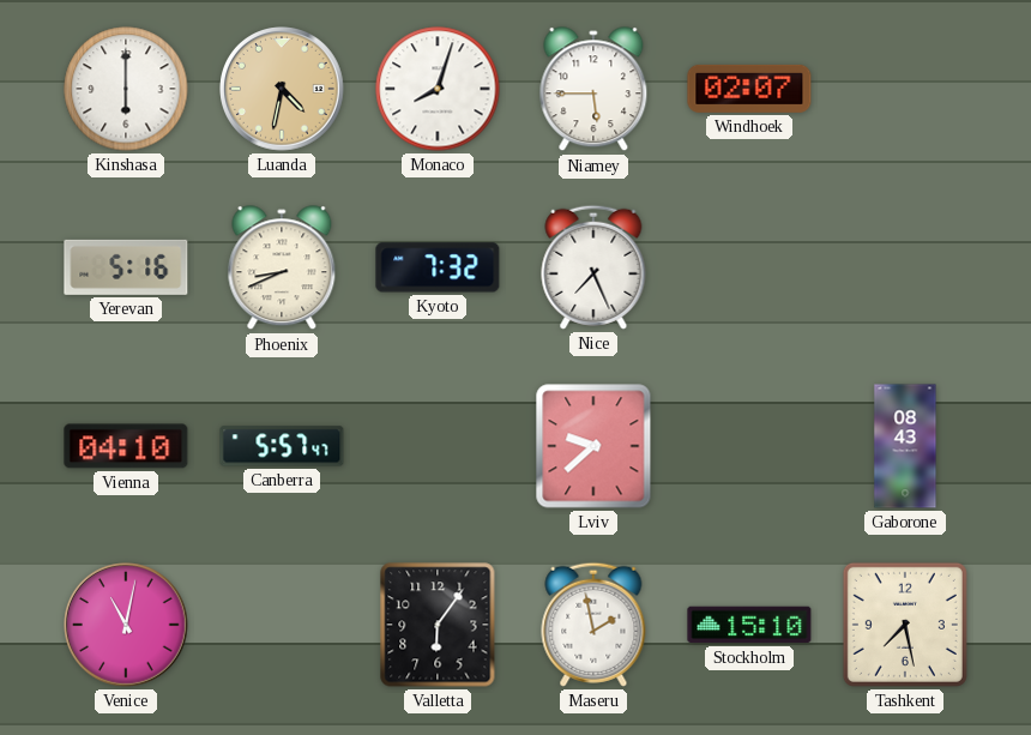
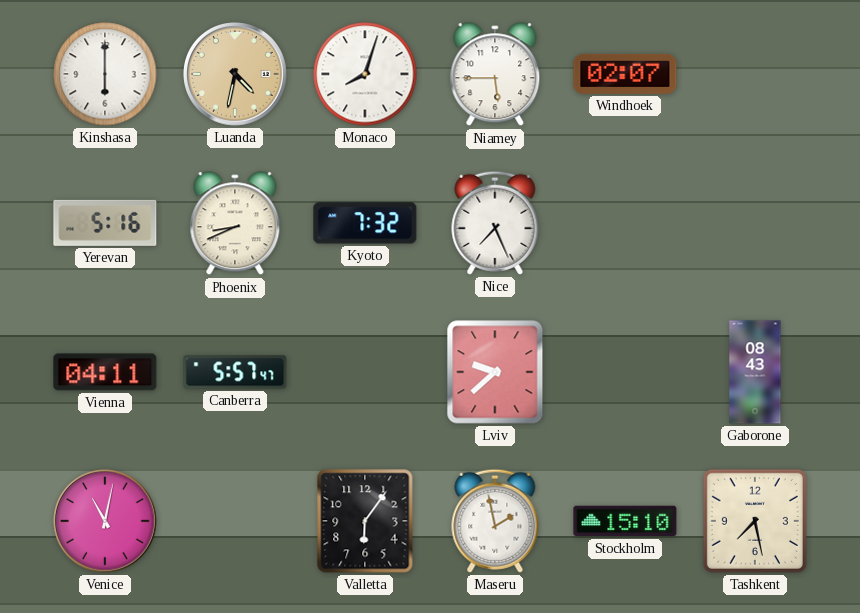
Vienna: 04:10 -> 04:11
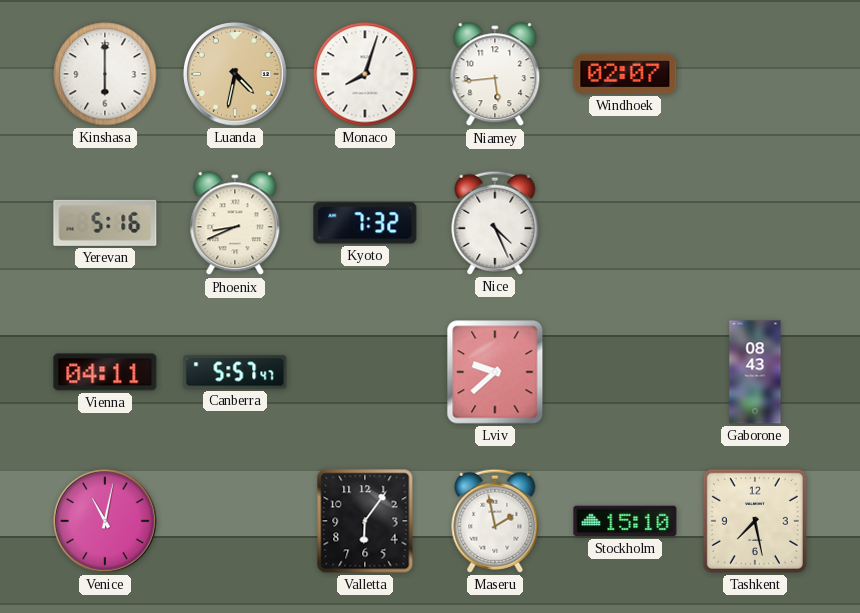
Niamey: 5:45 -> 5:44
Nice: 7:26 -> 4:26
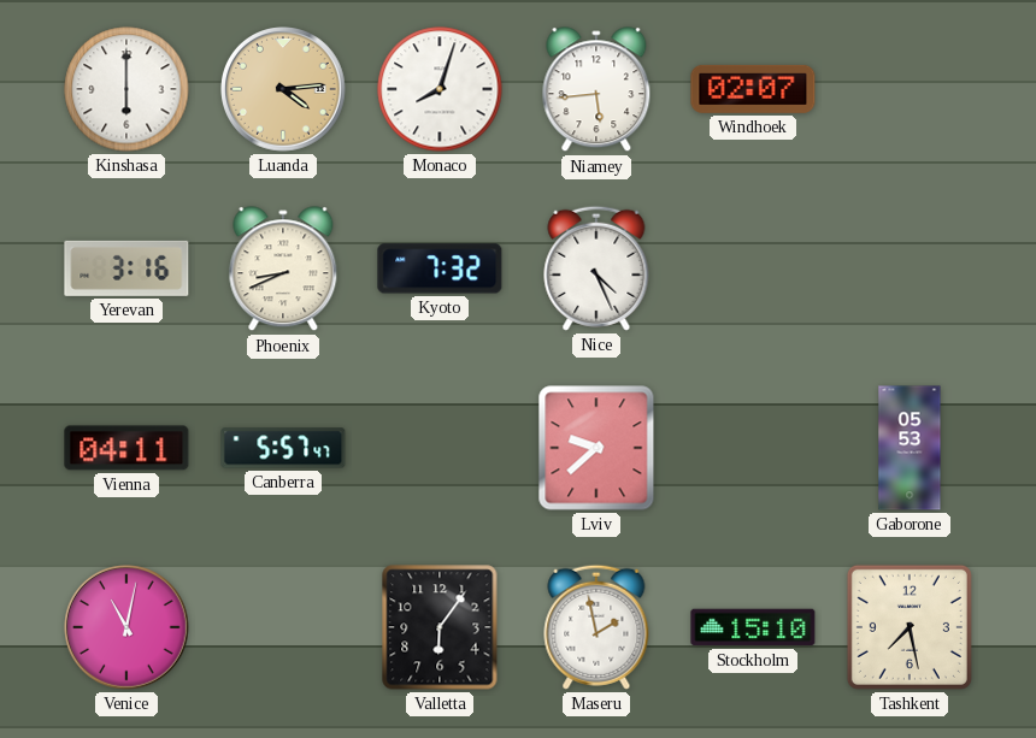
Luanda: 4:32 -> 4:14
Yerevan: 5:16 -> 3:16
Gaborone: 08:43 -> 05:53
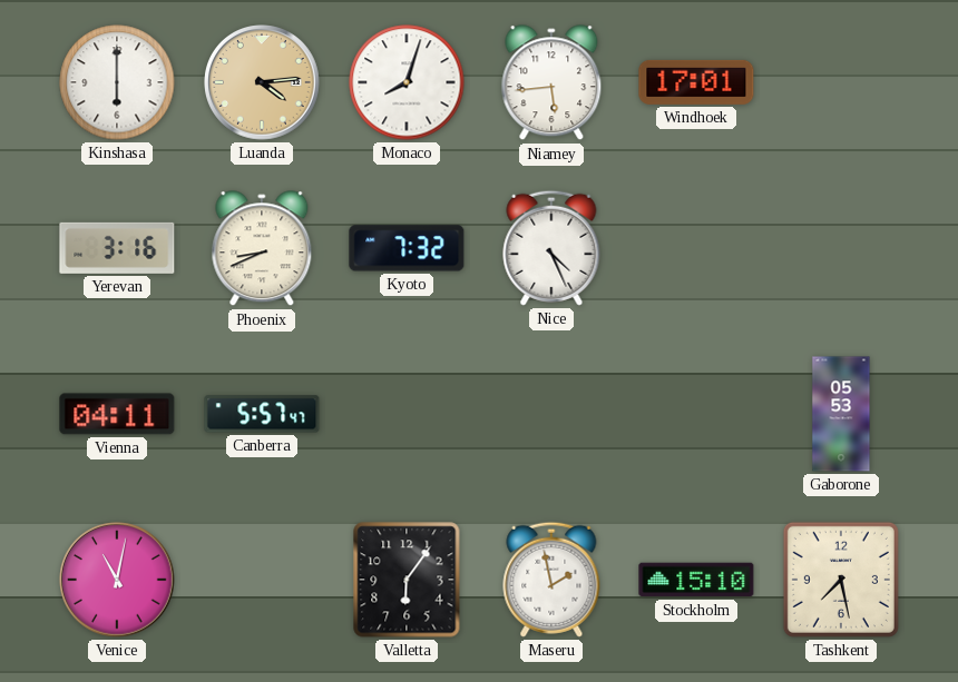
Windhoek: 02:07 -> 17:01
Lviv: 9:38 -> none
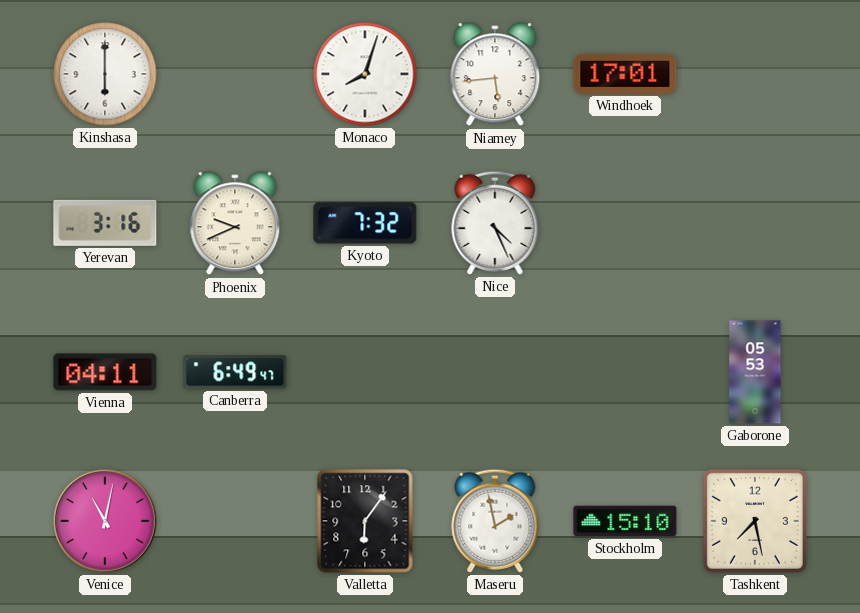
Luanda: 4:14 -> none
Phoenix: 8:41 -> 9:41
Canberra: 5:57 -> 6:49
